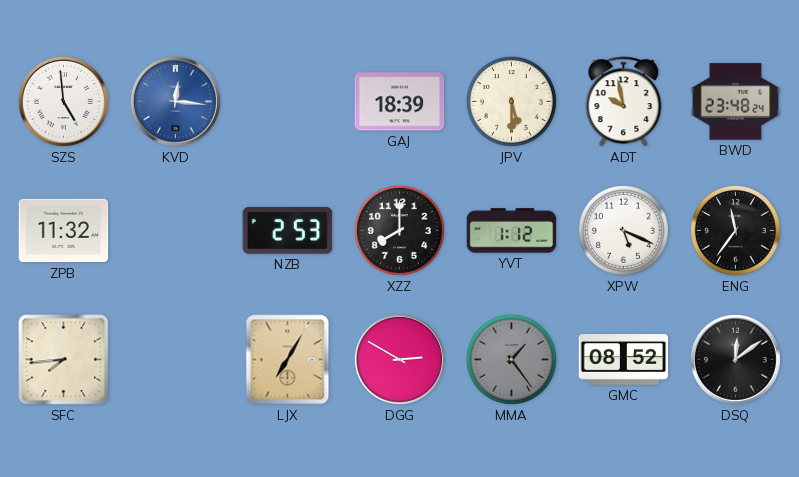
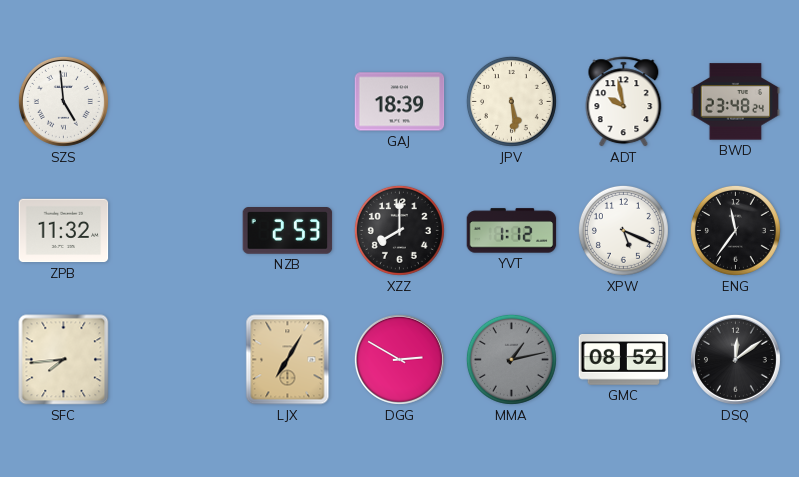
KVD: 12:16 -> none
JPV: 5:30 -> 5:29
MMA: 1:24 -> 1:13
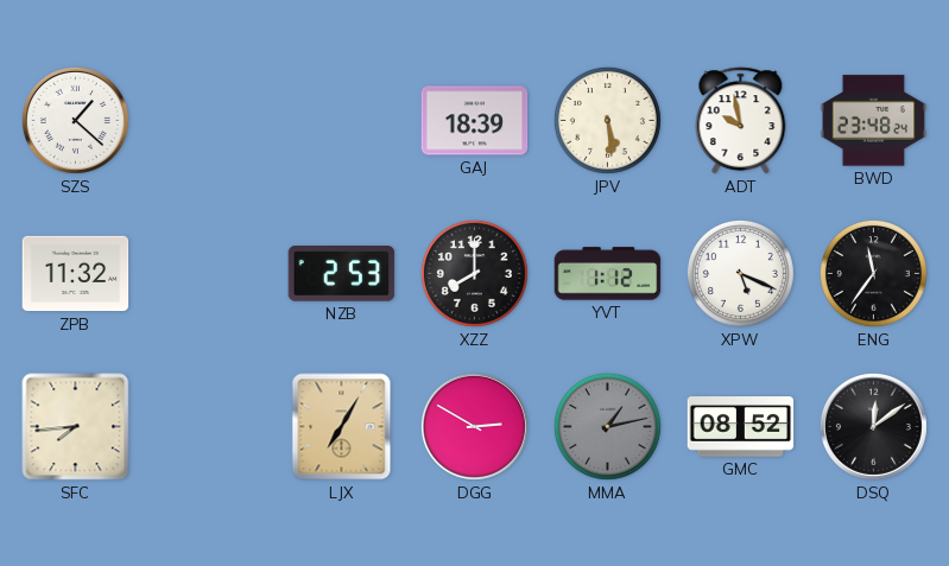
SZS: 4:59 -> 1:22
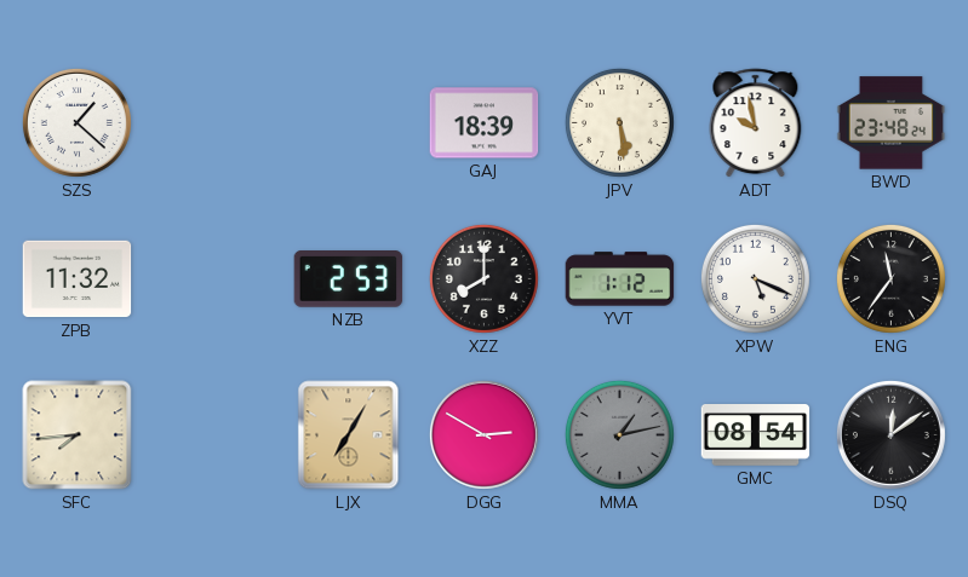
GMC: 08:52 -> 08:54
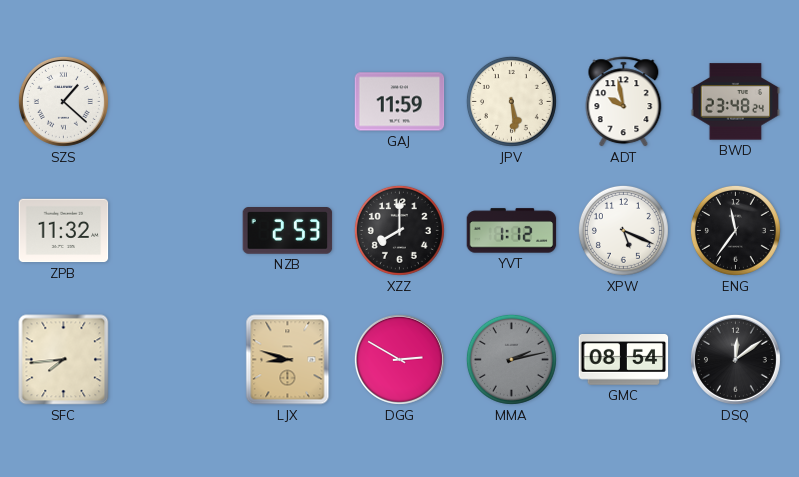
GAJ: 18:39 -> 11:59
LJX: 7:05 -> 8:48
MMA: 1:13 -> 2:13
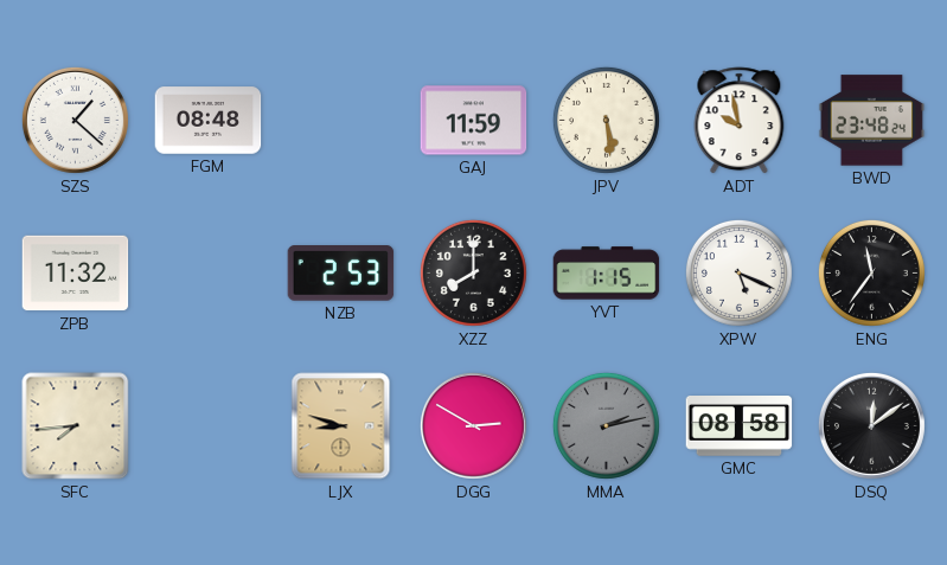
FGM: none -> 08:48
YVT: 1:12 -> 1:15
GMC: 08:54 -> 08:58
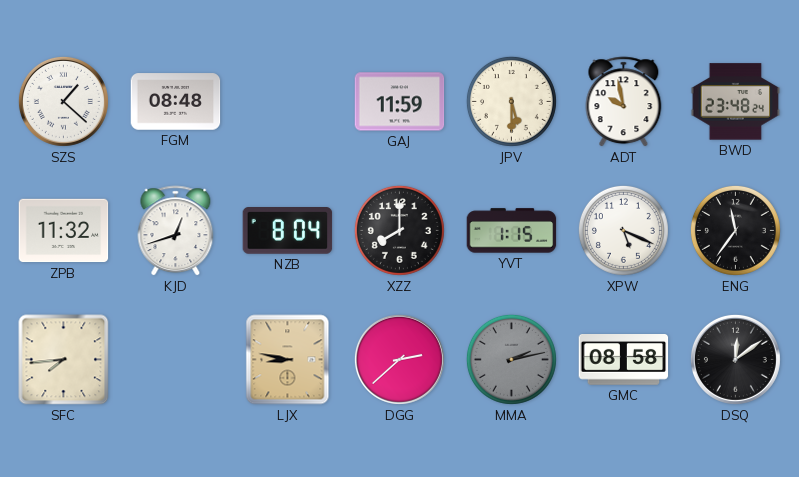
JPV: 5:29 -> 5:30
KJD: none -> 12:42
NZB: 2:53 -> 8:04
LJX: 8:48 -> 8:47
DGG: 2:50 -> 2:38
